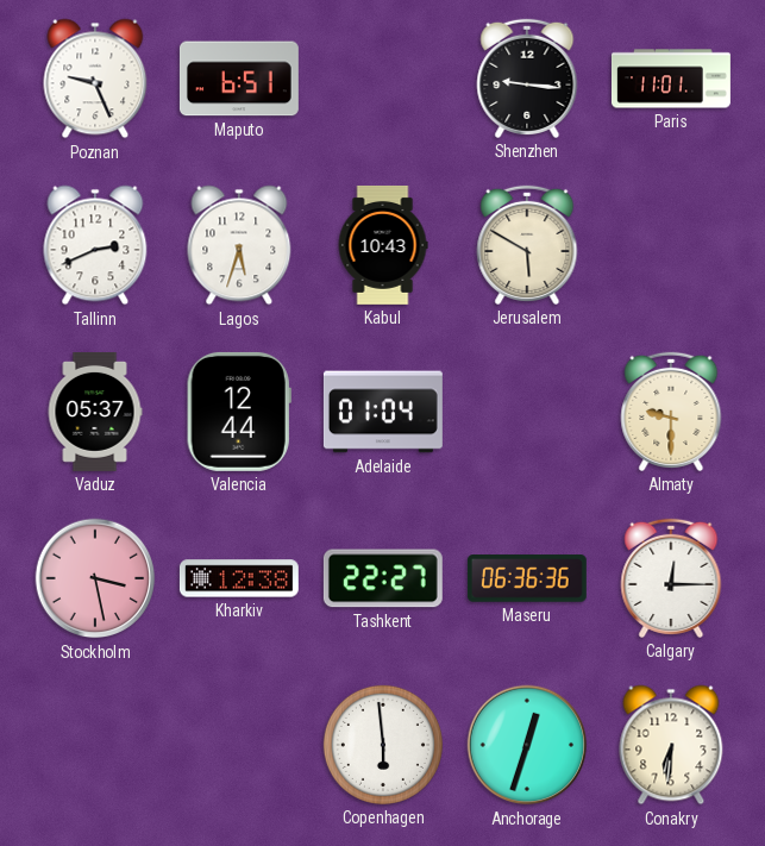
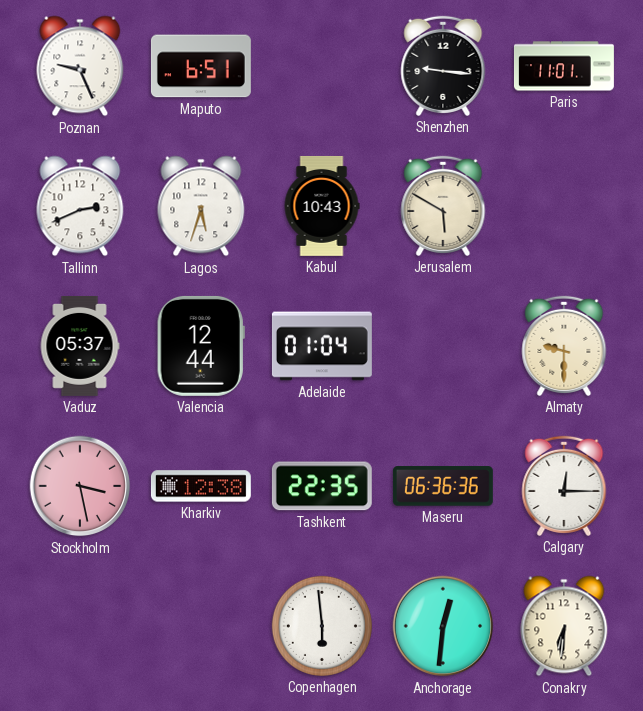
Tashkent: 22:27 -> 22:35
Anchorage: 12:33 -> 12:31
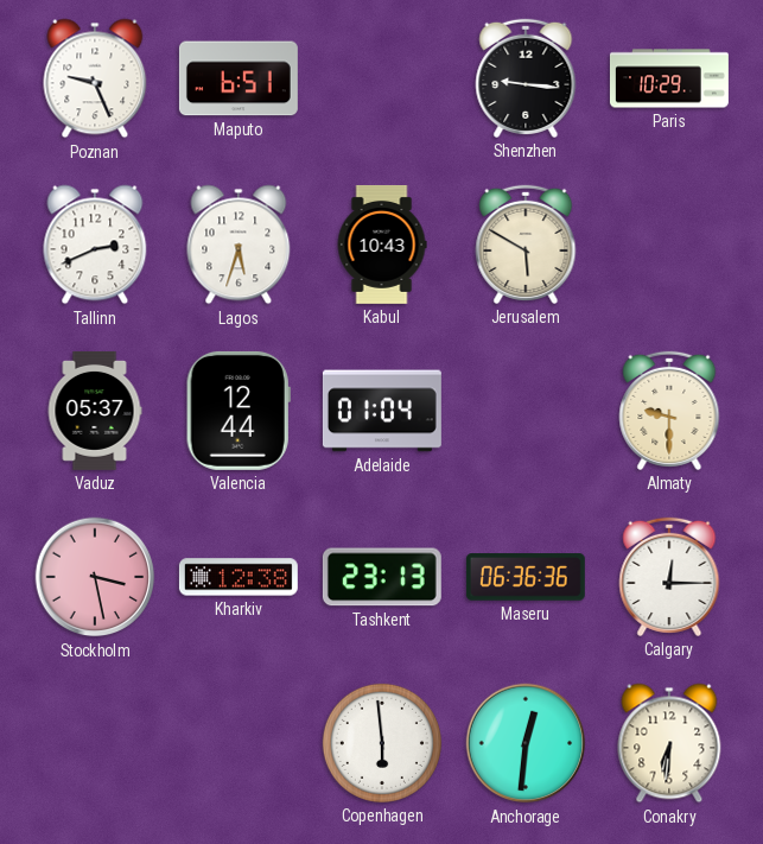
Paris: 11:01 -> 10:29
Tashkent: 22:35 -> 23:13
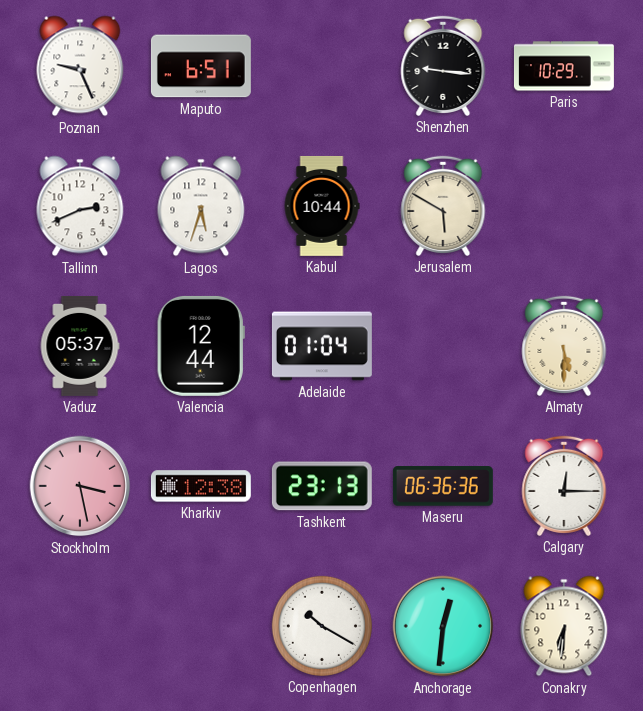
Kabul: 10:43 -> 10:44
Almaty: 9:30 -> 5:30
Copenhagen: 5:59 -> 10:20
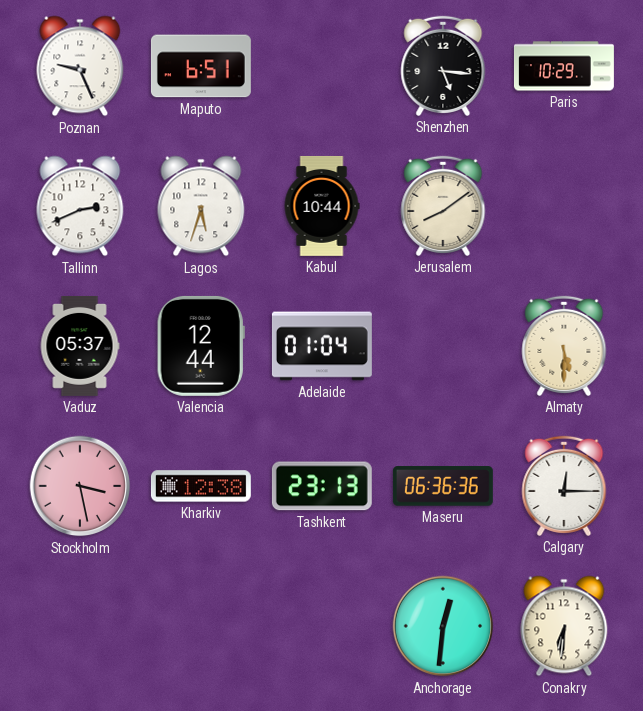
Shenzhen: 9:16 -> 5:16
Jerusalem: 5:50 -> 8:09
Copenhagen: 10:20 -> none
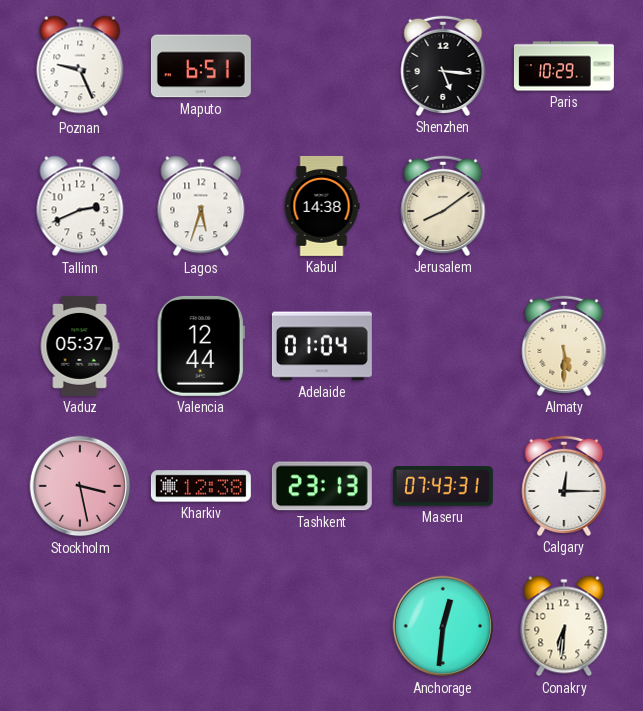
Kabul: 10:44 -> 14:38
Maseru: 06:36 -> 07:43
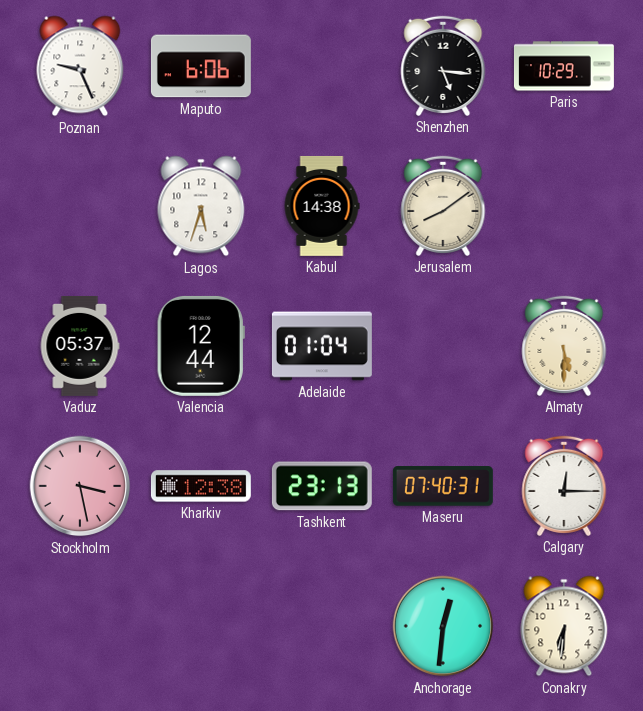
Maputo: 6:51 -> 6:06
Tallinn: 2:41 -> none
Maseru: 07:43 -> 07:40
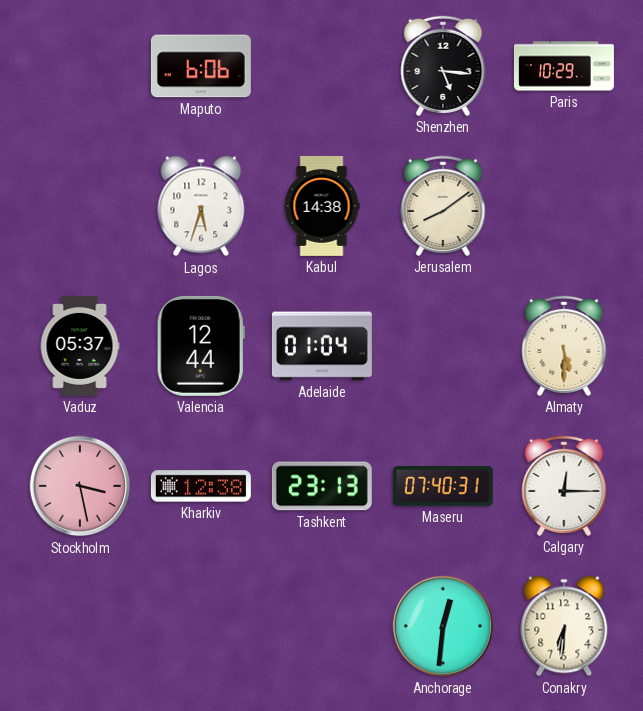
Poznan: 9:26 -> none
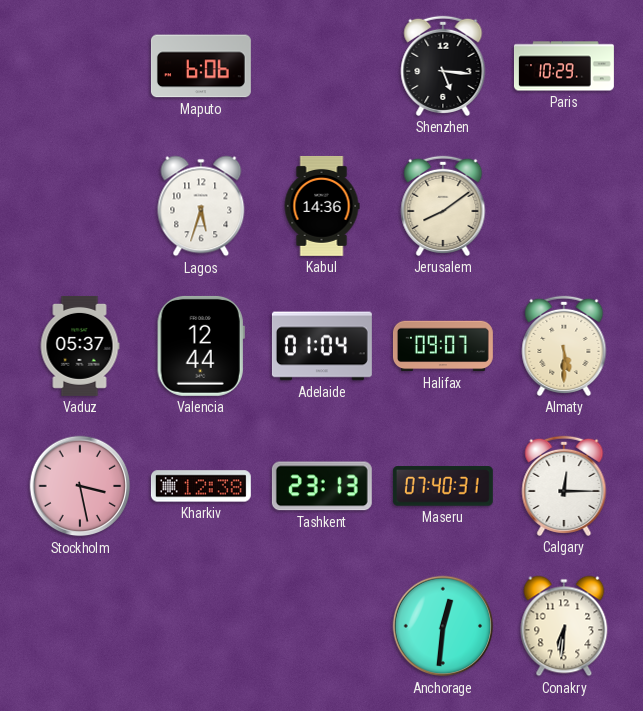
Kabul: 14:38 -> 14:36
Halifax: none -> 09:07
